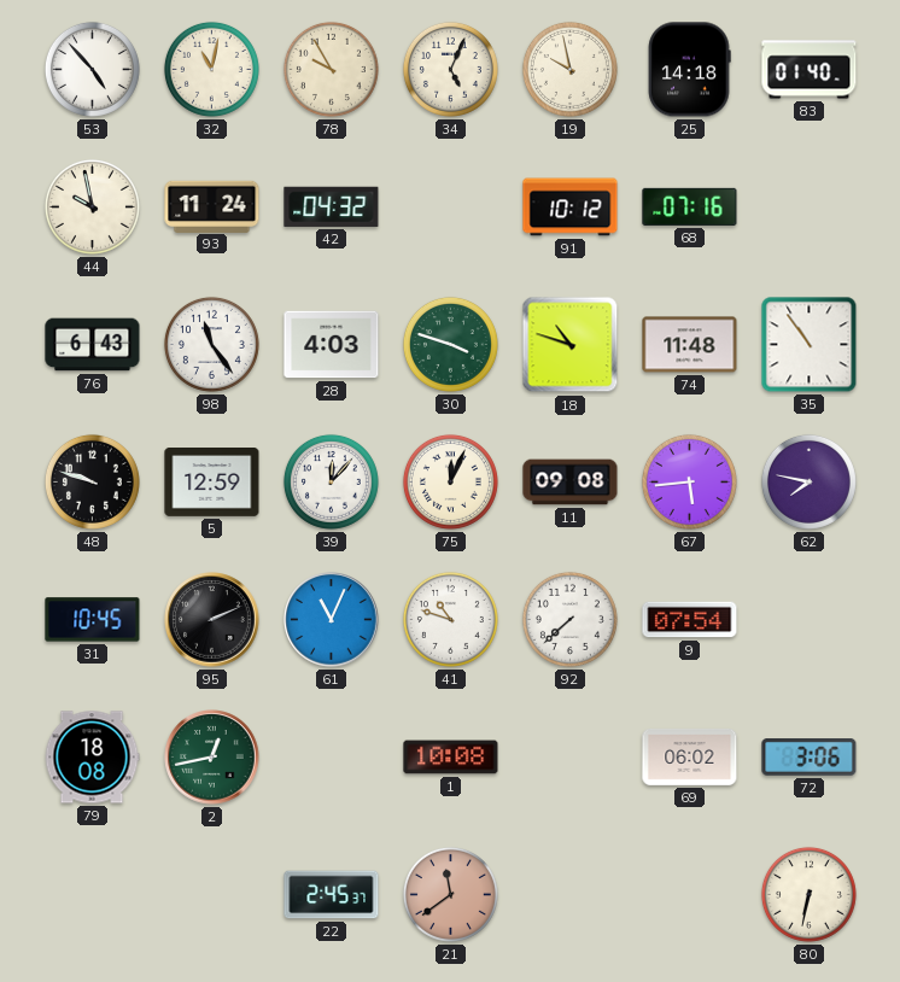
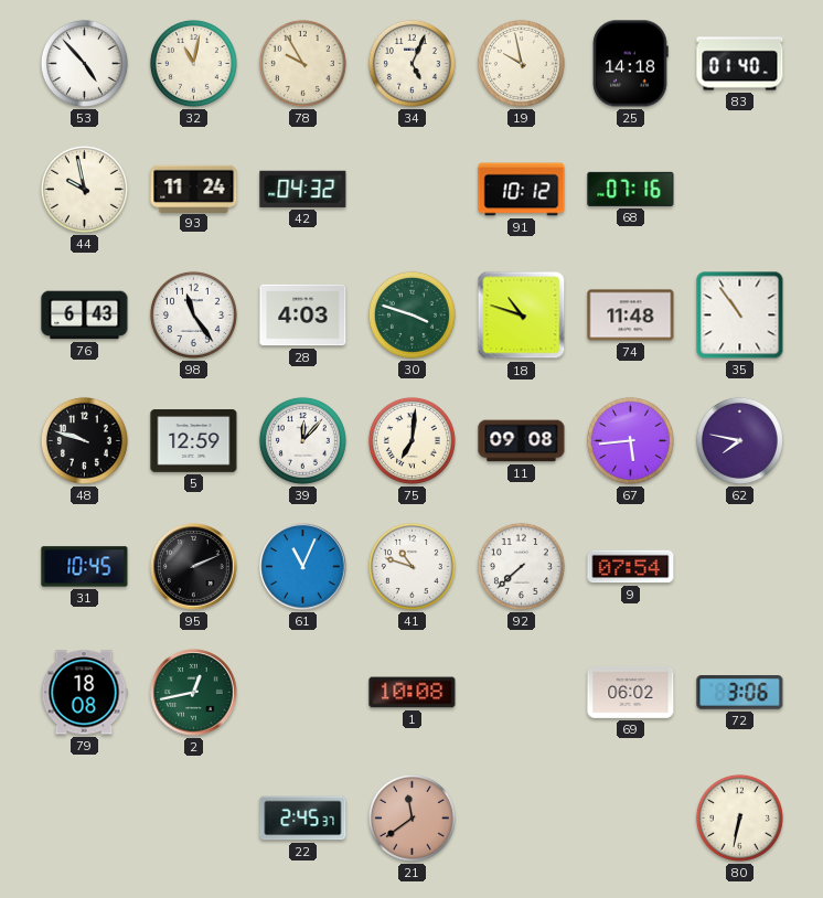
75: 12:04 -> 7:01
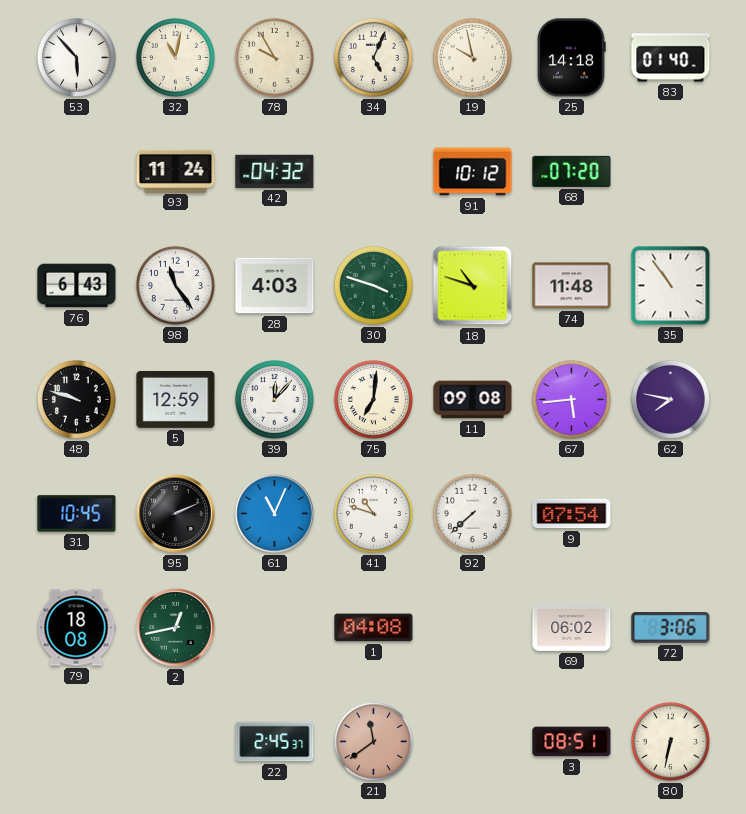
53: 4:53 -> 5:53
44: 9:58 -> none
68: 07:16 -> 07:20
1: 10:08 -> 04:08
3: none -> 08:51
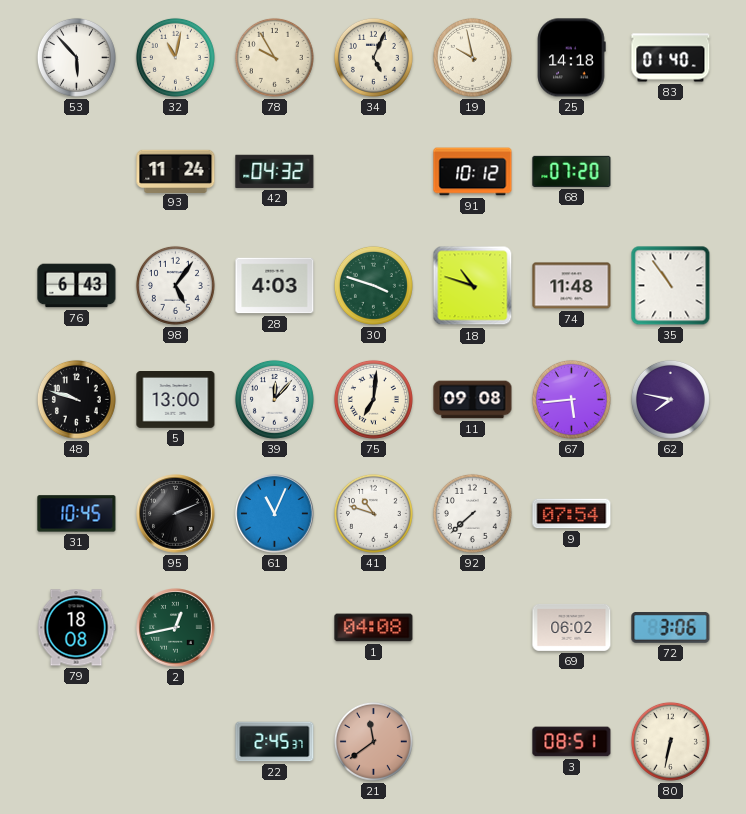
98: 11:24 -> 5:06
5: 12:59 -> 13:00
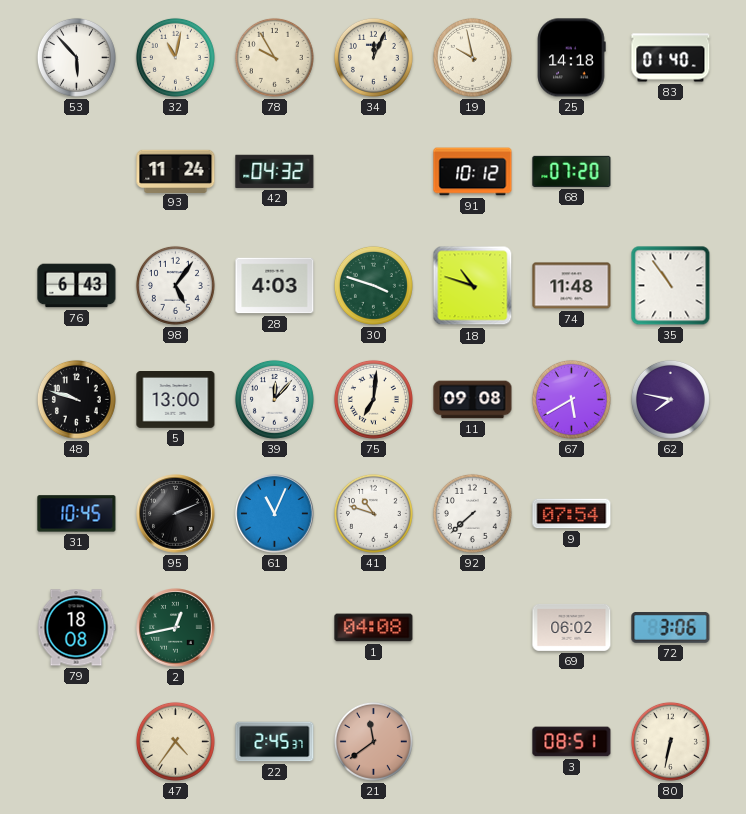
34: 5:04 -> 12:04
67: 5:44 -> 5:40
47: none -> 4:36
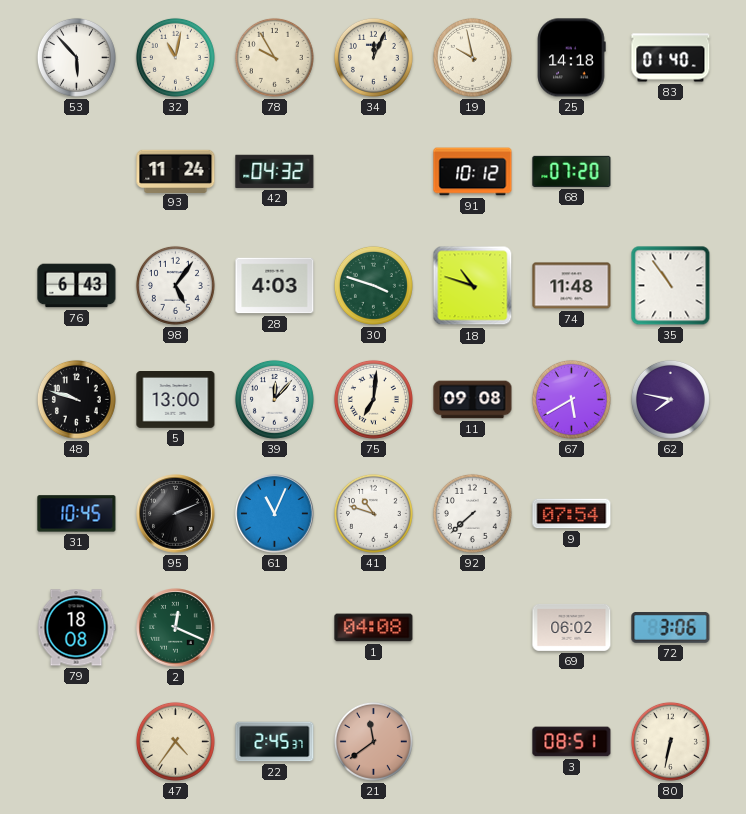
2: 12:43 -> 12:19
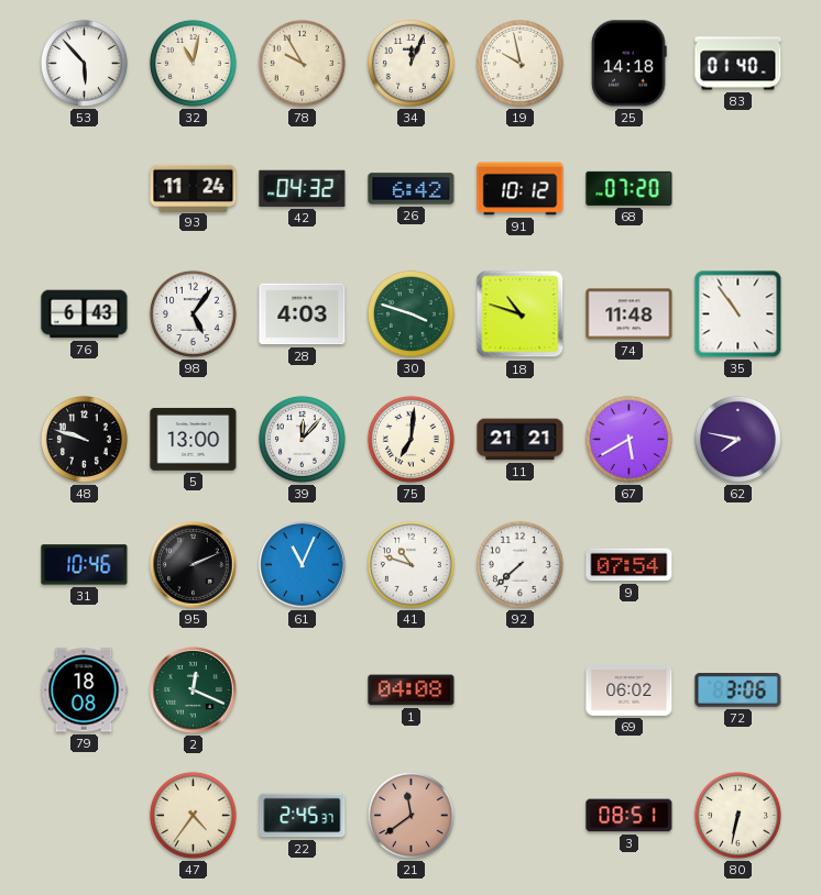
26: none -> 6:42
11: 09:08 -> 21:21
31: 10:45 -> 10:46
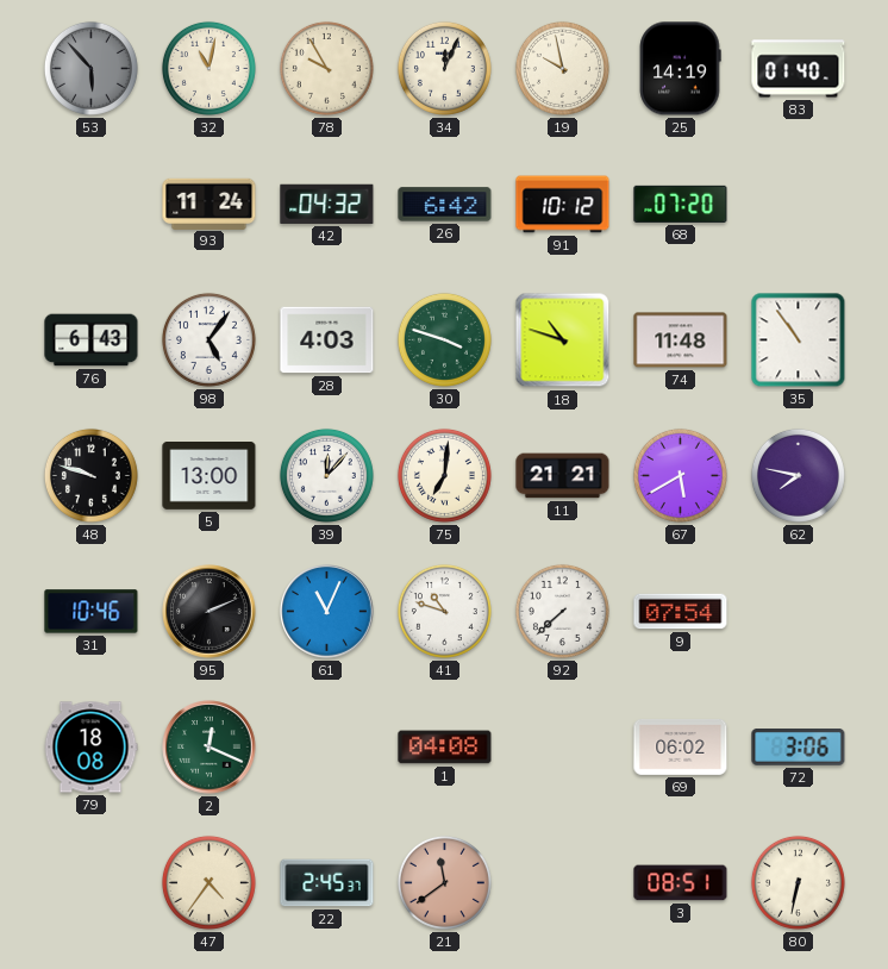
53 dial: white -> grey
25: 14:18 -> 14:19
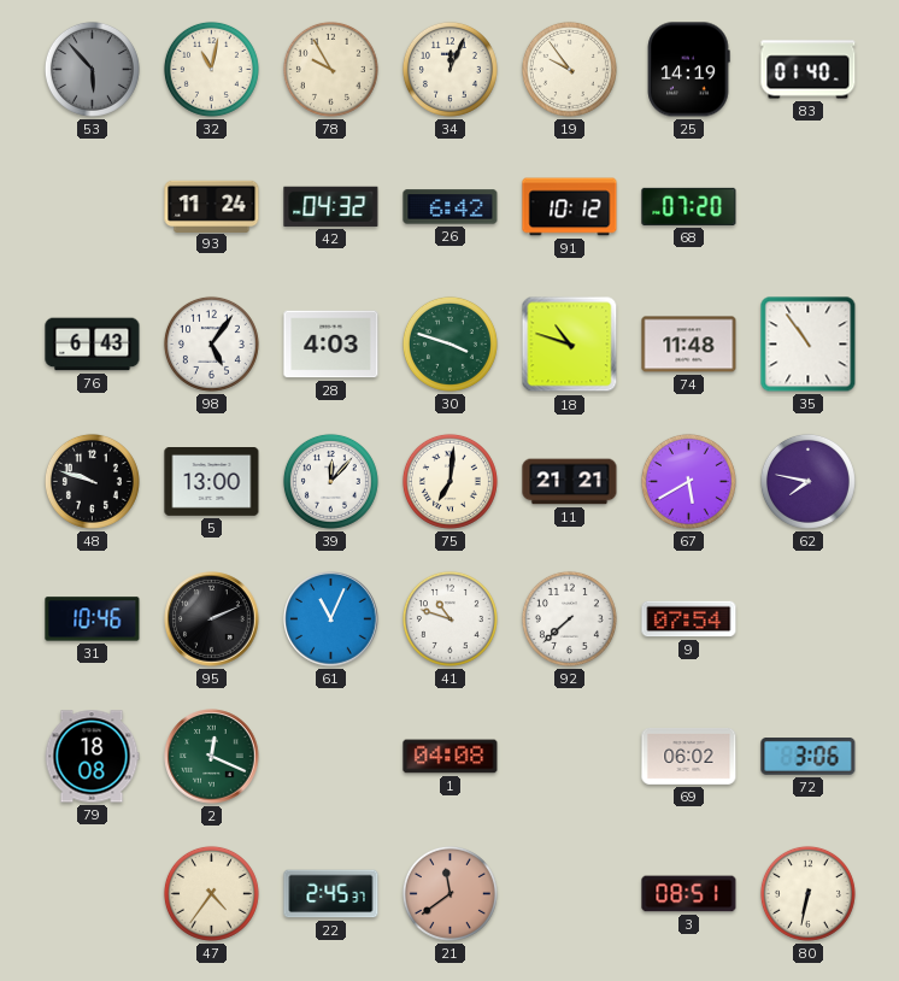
19: 9:58 -> 9:54
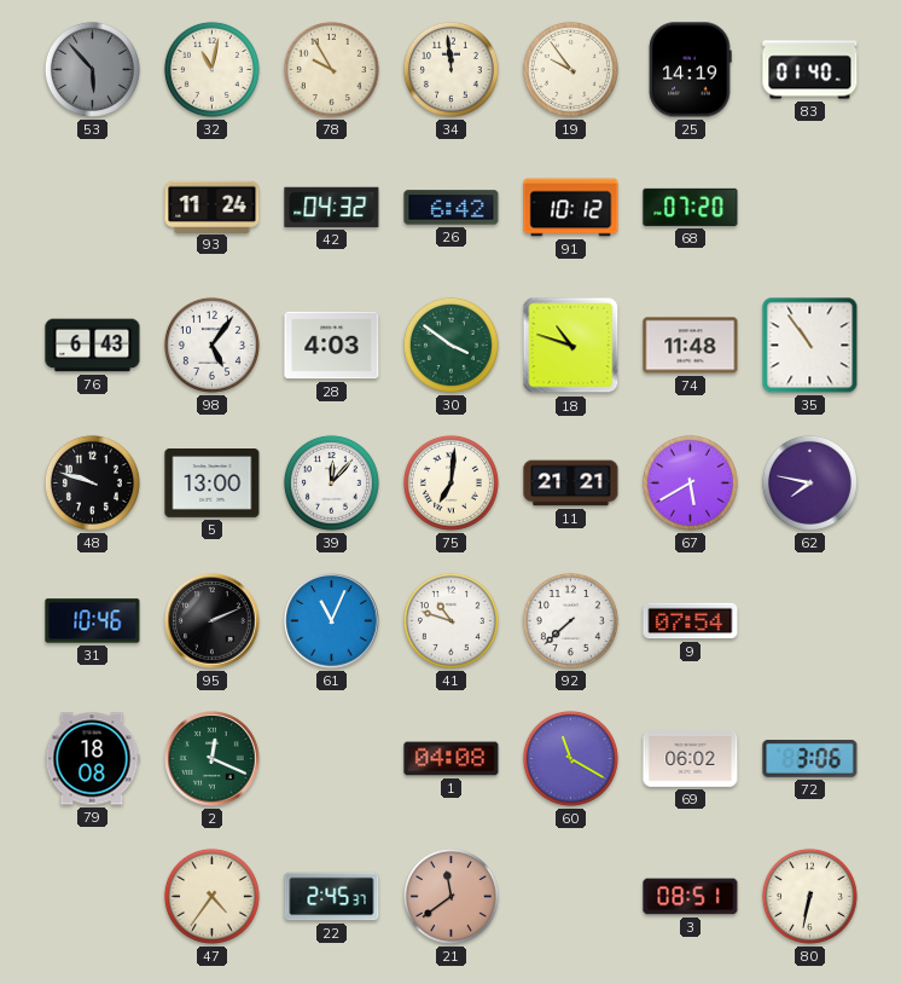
34: 12:04 -> 11:59
30: 3:48 -> 3:51
60: none -> 11:20
